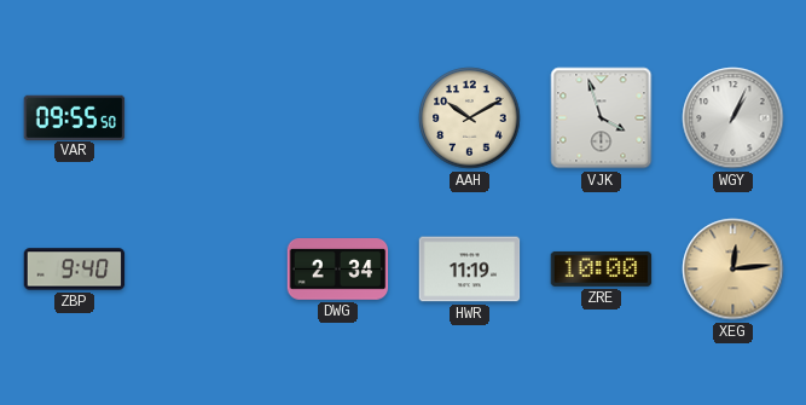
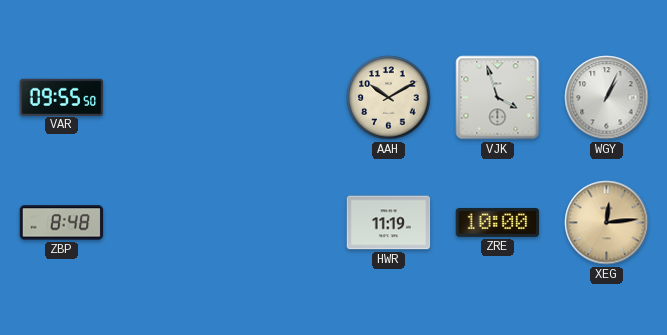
ZBP: 9:40 -> 8:48
DWG: 2:34 -> none
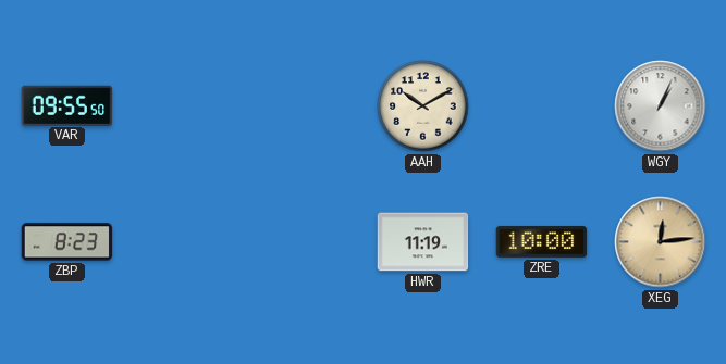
VJK: 3:57 -> none
ZBP: 8:48 -> 8:23
